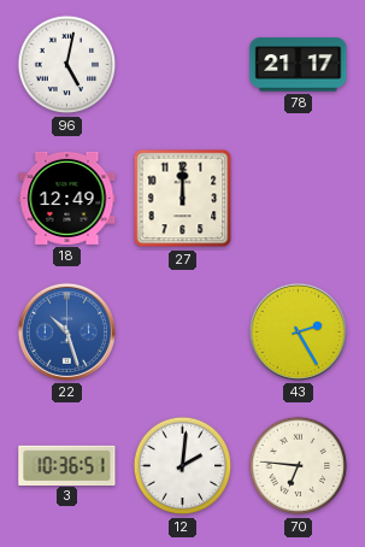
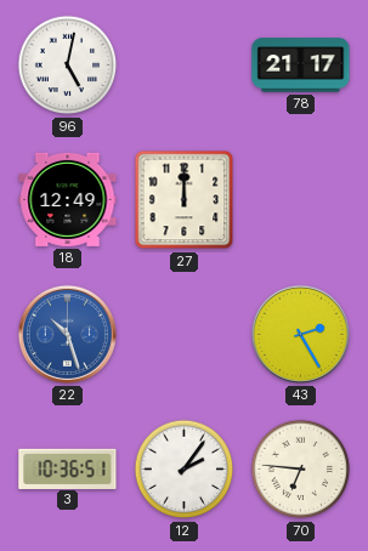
12: 2:01 -> 2:06
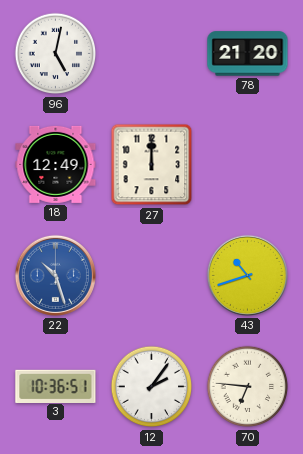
78: 21:17 -> 21:20
43: 2:25 -> 10:42
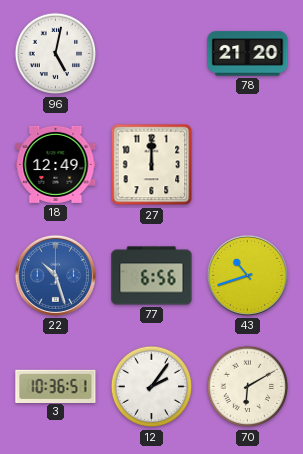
77: none -> 6:56
70: 6:46 -> 6:10
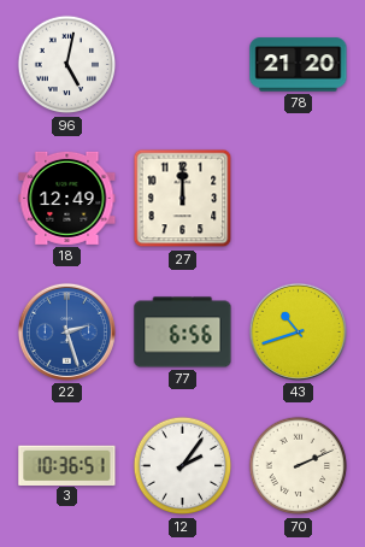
22: 10:27 -> 2:27
70: 6:10 -> 2:11
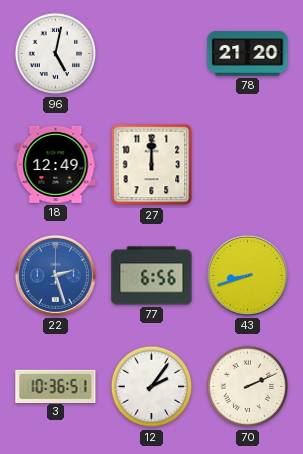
43: 10:42 -> 8:42
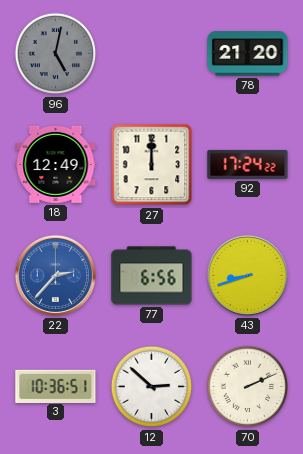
96 dial: white -> grey
92: none -> 17:24
22: 2:27 -> 2:37
12: 2:06 -> 2:52
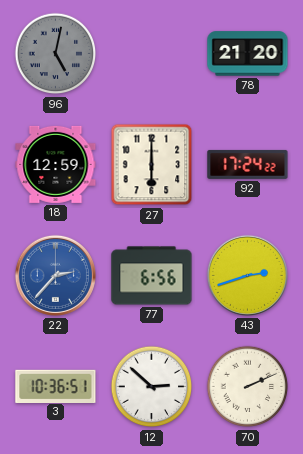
18: 12:49 -> 12:59
27: 12:00 -> 6:00
43: 8:42 -> 2:42
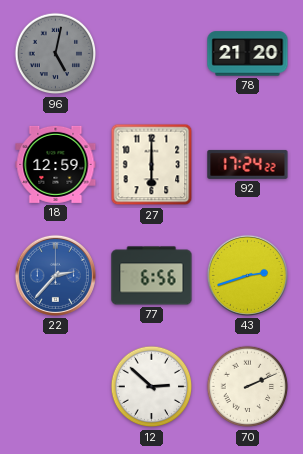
3: 10:36 -> none
